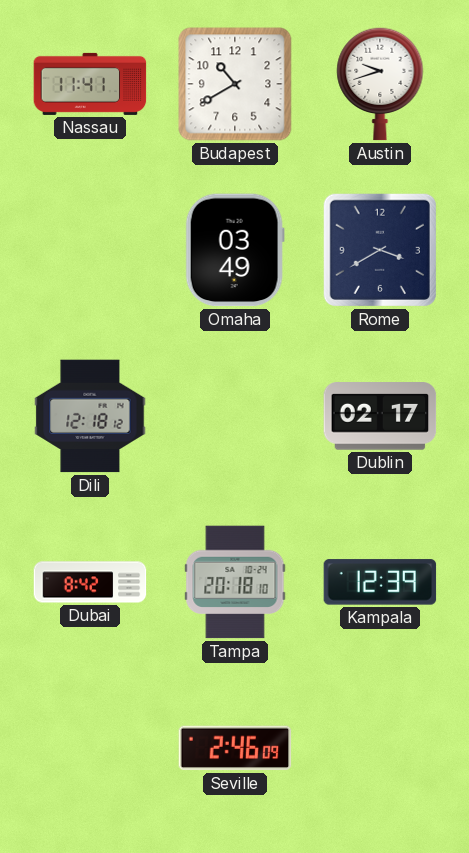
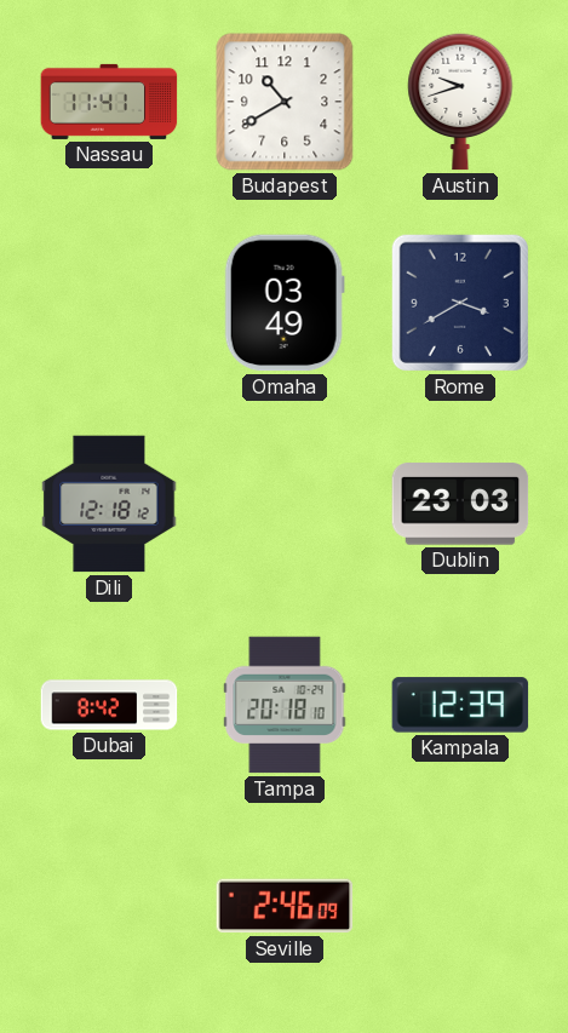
Dublin: 02:17 -> 23:03
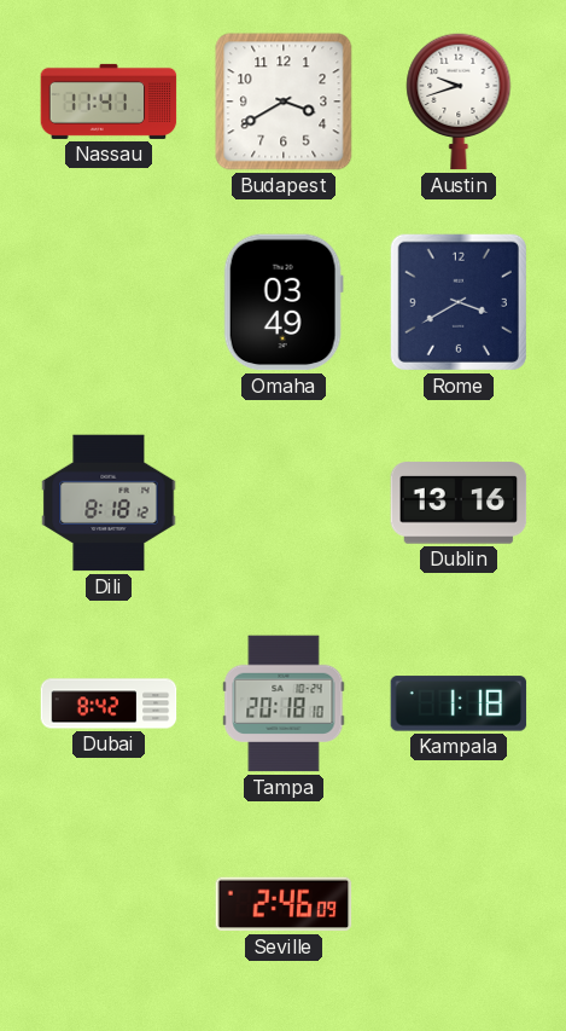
Budapest: 10:40 -> 3:40
Dili: 12:18 -> 8:18
Dublin: 23:03 -> 13:16
Kampala: 12:39 -> 1:18
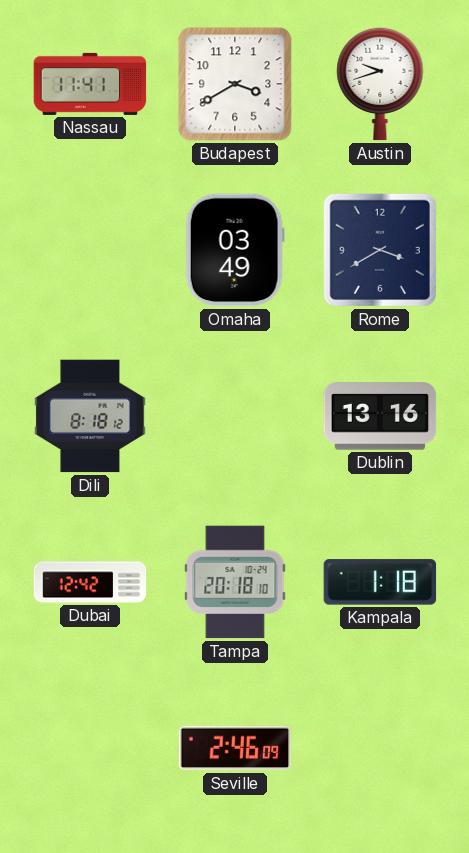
Dubai: 8:42 -> 12:42
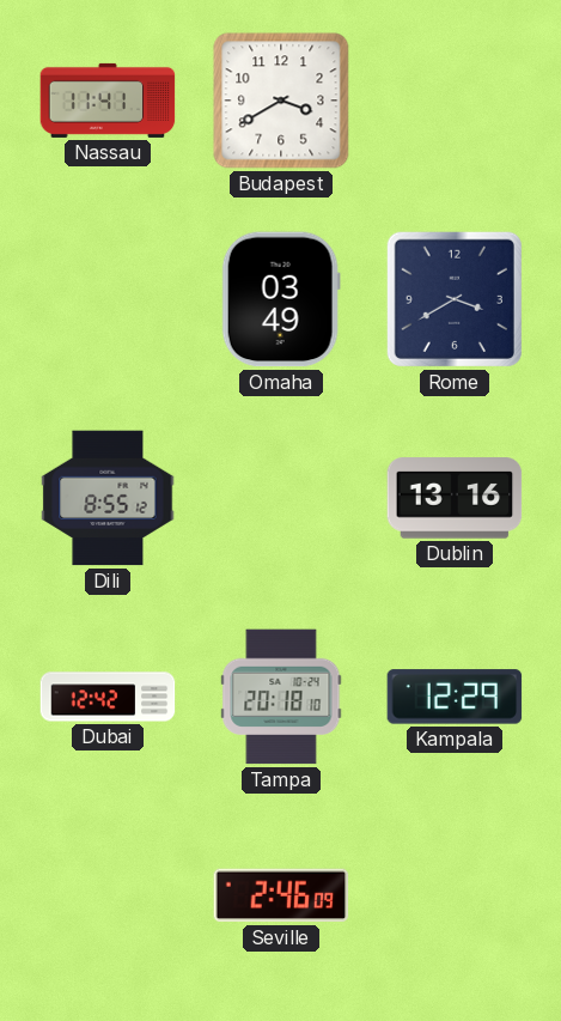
Austin: 9:42 -> none
Dili: 8:18 -> 8:55
Kampala: 1:18 -> 12:29
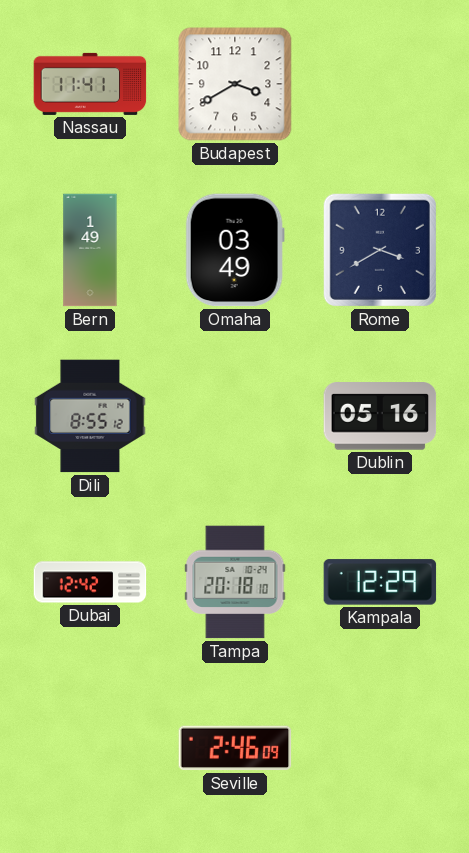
Bern: none -> 1:49
Dublin: 13:16 -> 05:16
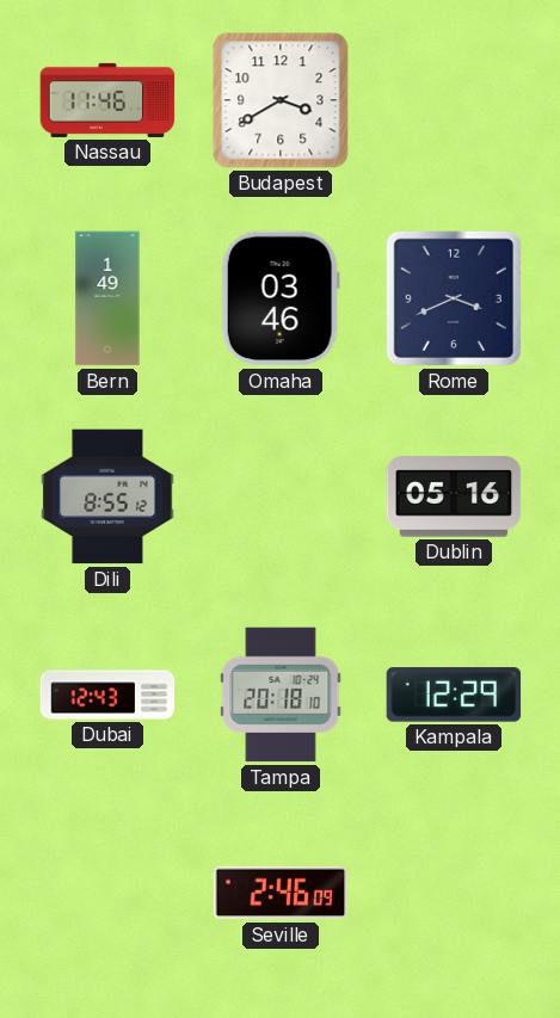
Nassau: 11:41 -> 11:46
Omaha: 03:49 -> 03:46
Rome: 3:40 -> 3:41
Dubai: 12:42 -> 12:43
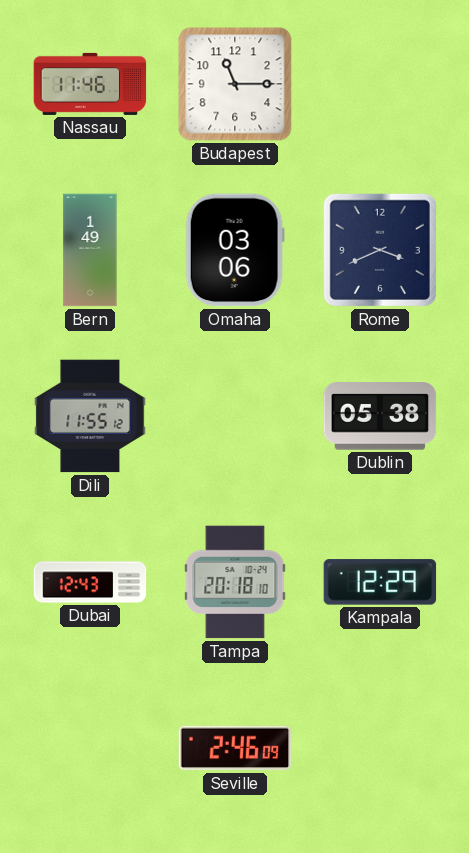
Budapest: 3:40 -> 11:15
Omaha: 03:46 -> 03:06
Dili: 8:55 -> 11:55
Dublin: 05:16 -> 05:38
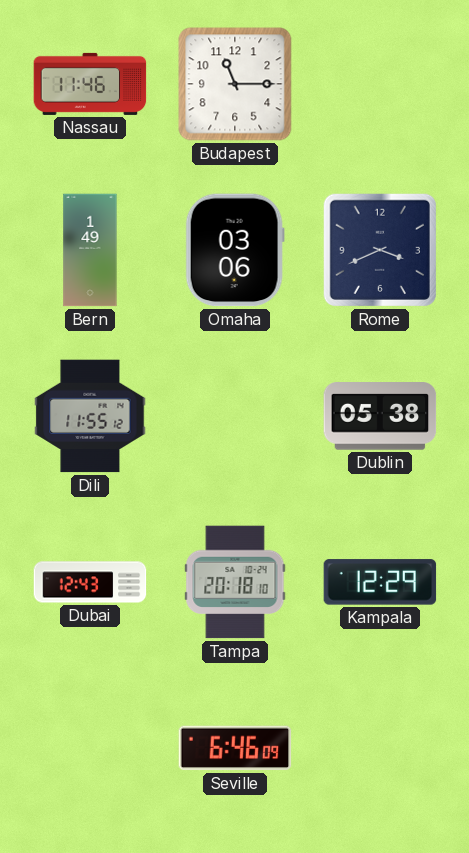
Seville: 2:46 -> 6:46
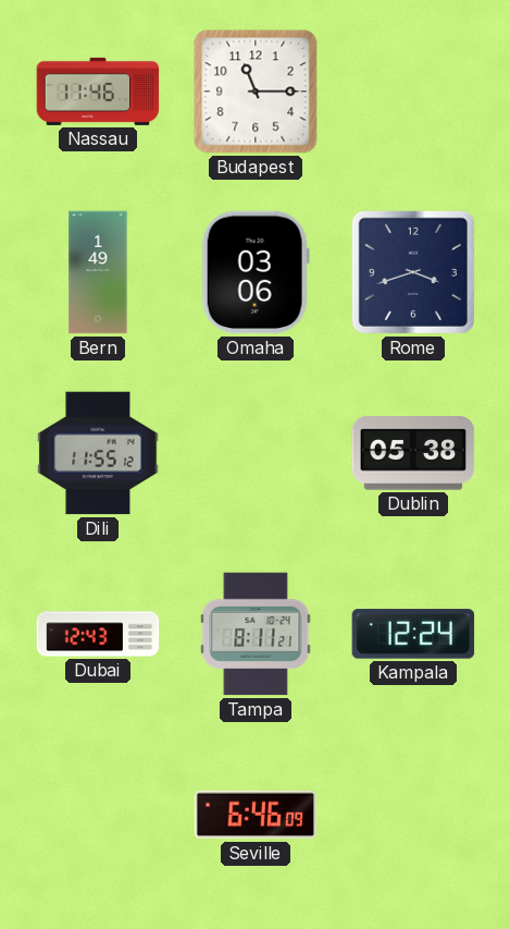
Rome: 3:41 -> 3:42
Tampa: 20:18 -> 8:11
Kampala: 12:29 -> 12:24
